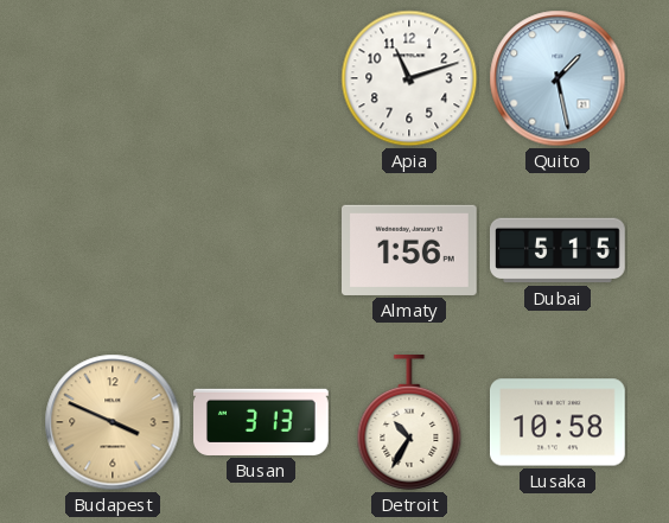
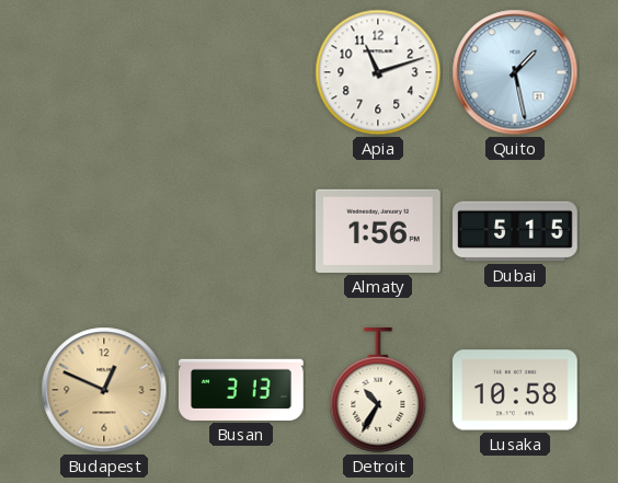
Budapest: 3:49 -> 12:49
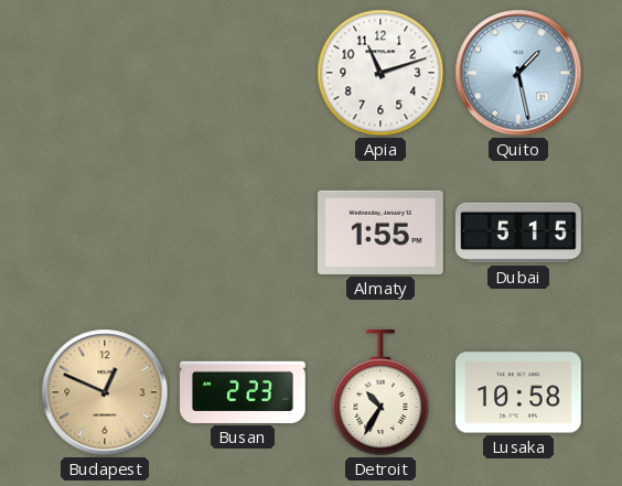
Almaty: 1:56 -> 1:55
Busan: 3:13 -> 2:23
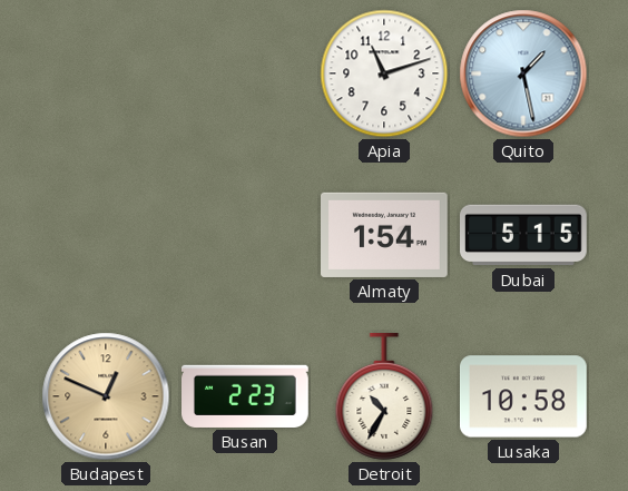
Almaty: 1:55 -> 1:54
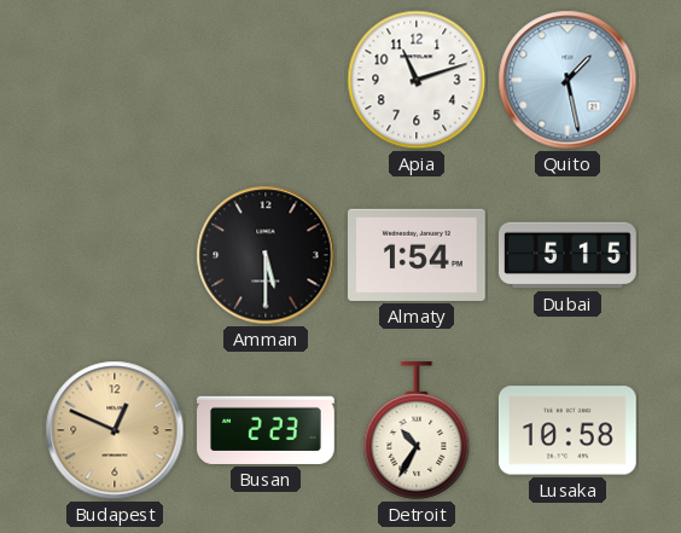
Amman: none -> 5:30
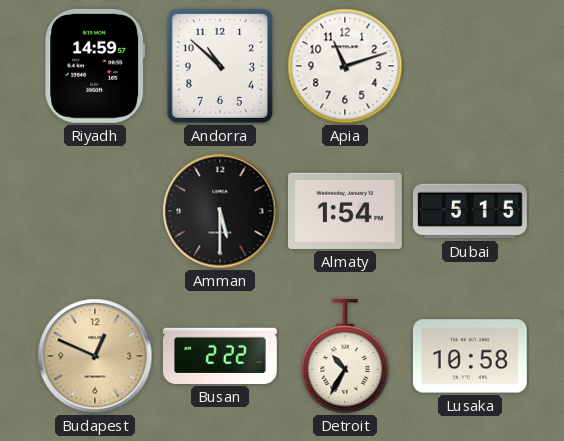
Riyadh: none -> 14:59
Andorra: none -> 10:52
Quito: 1:28 -> none
Busan: 2:23 -> 2:22
